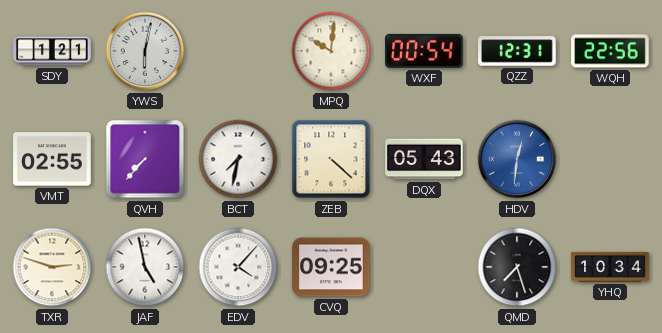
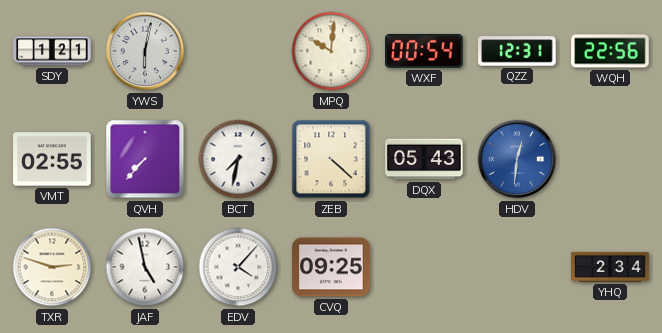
QMD: 7:27 -> none
YHQ: 10:34 -> 2:34
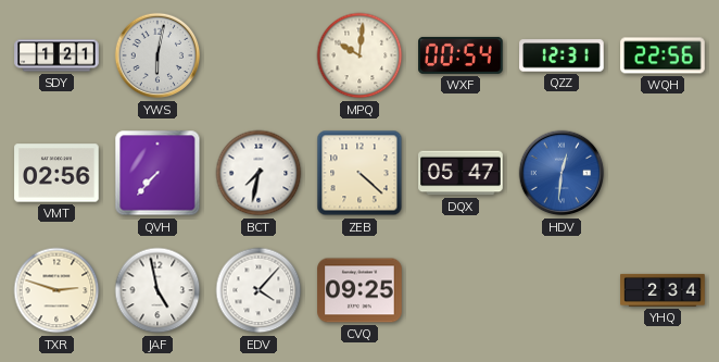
VMT: 02:55 -> 02:56
DQX: 05:43 -> 05:47
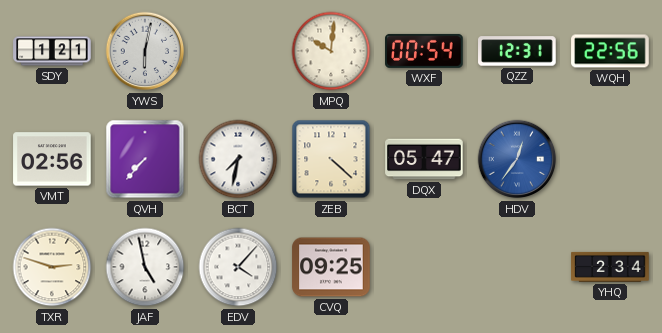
HDV: 12:31 -> 12:36
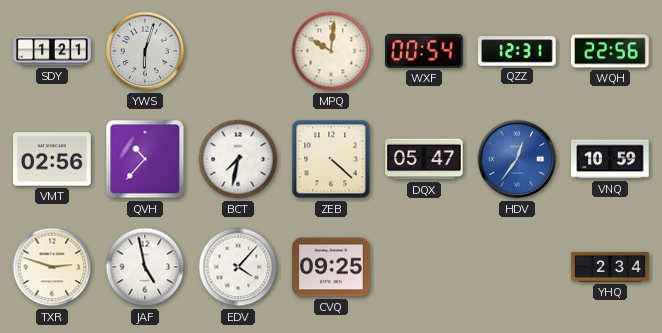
YWS: 6:02 -> 6:03
QVH: 7:37 -> 10:37
VNQ: none -> 10:59
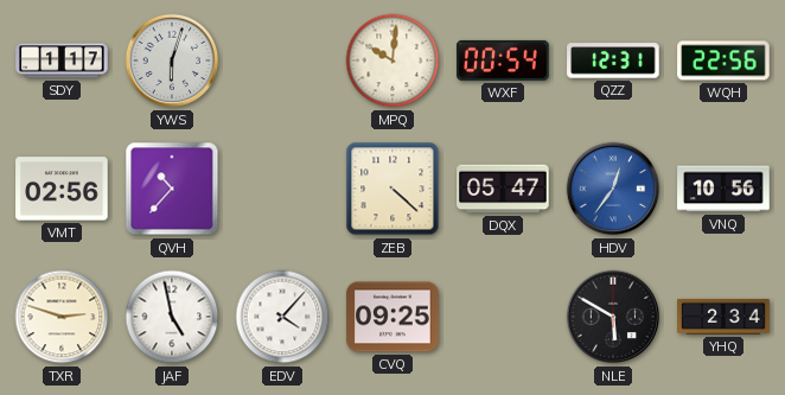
SDY: 1:21 -> 1:17
BCT: 7:32 -> none
VNQ: 10:59 -> 10:56
NLE: none -> 5:50
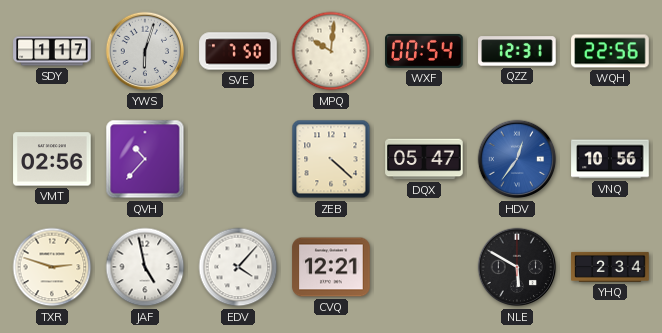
SVE: none -> 7:50
CVQ: 09:25 -> 12:21
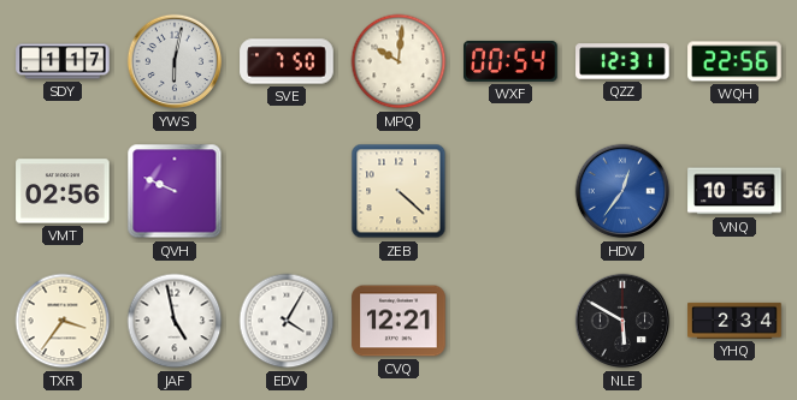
YWS: 6:03 -> 6:02
QVH: 10:37 -> 9:49
DQX: 05:47 -> none
TXR: 2:48 -> 3:36
EDV: 4:07 -> 4:05
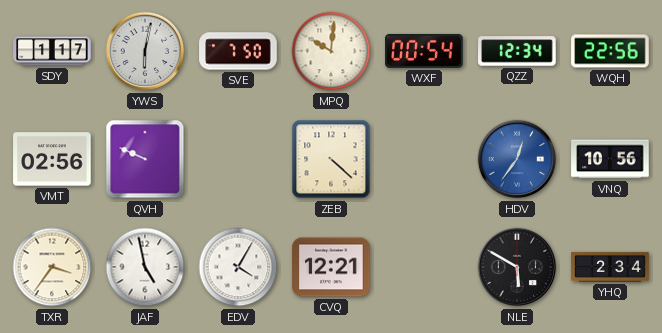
QZZ: 12:31 -> 12:34
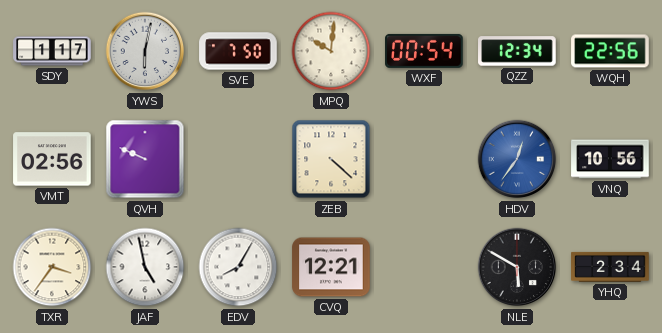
EDV: 4:05 -> 8:05
